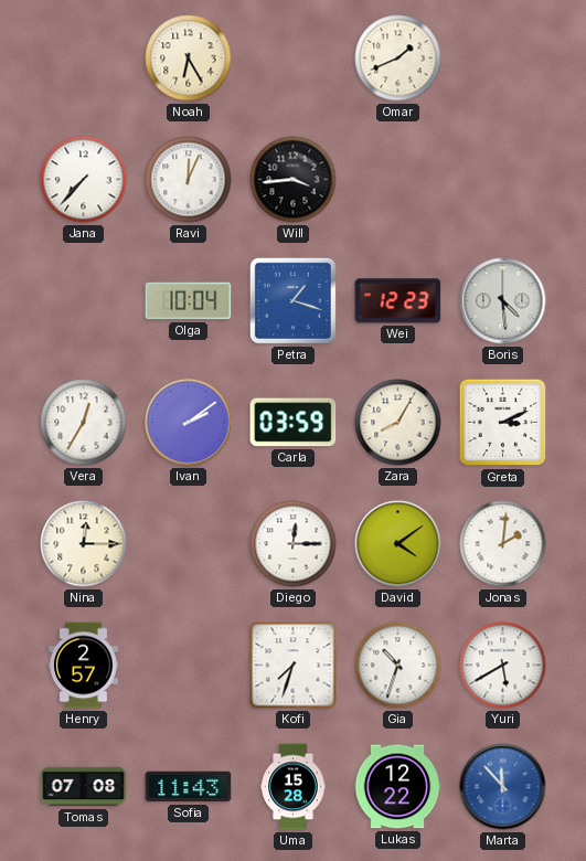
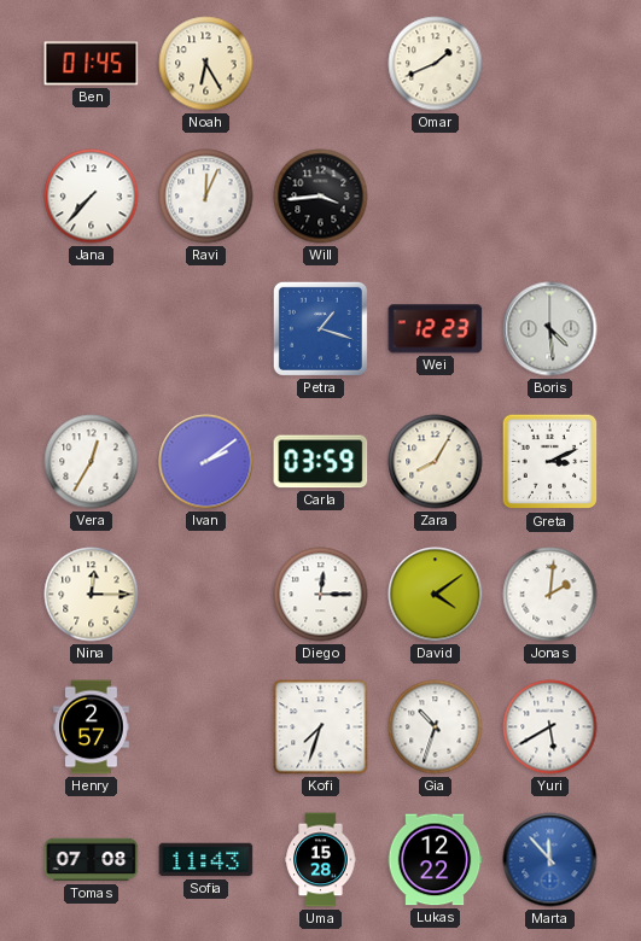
Ben: none -> 01:45
Olga: 10:04 -> none
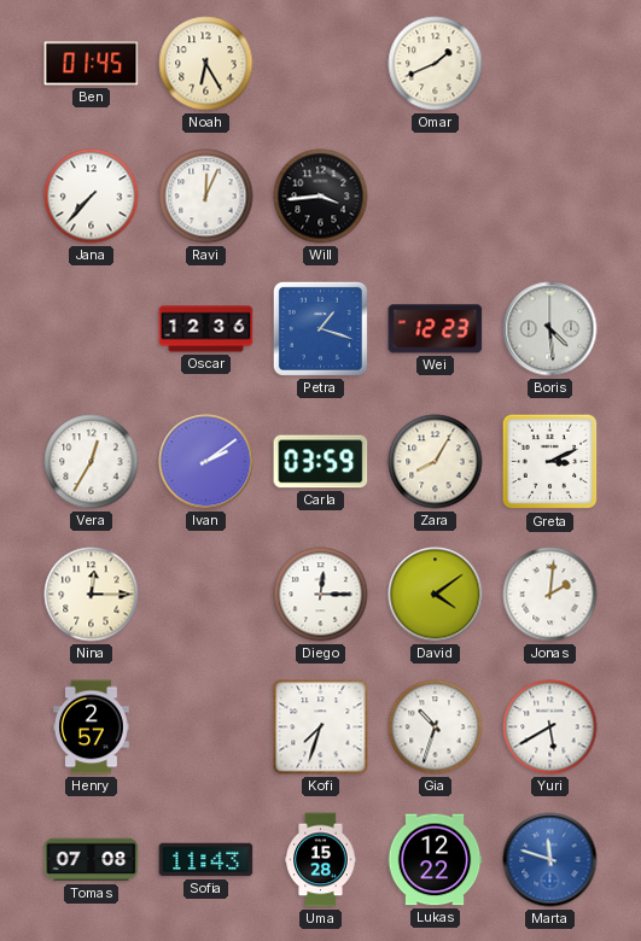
Oscar: none -> 12:36
Marta: 11:53 -> 11:48
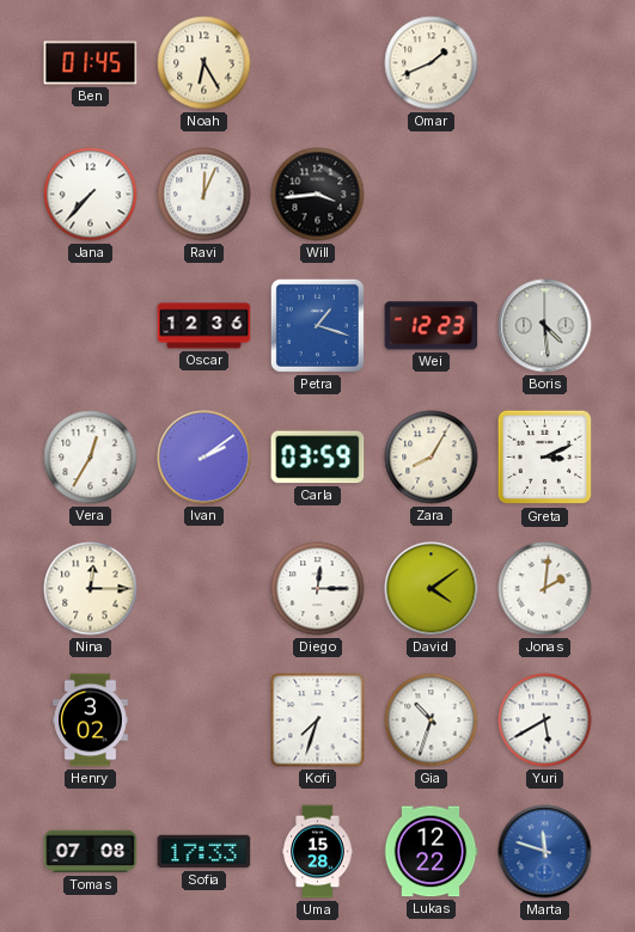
Henry: 2:57 -> 3:02
Sofia: 11:43 -> 17:33
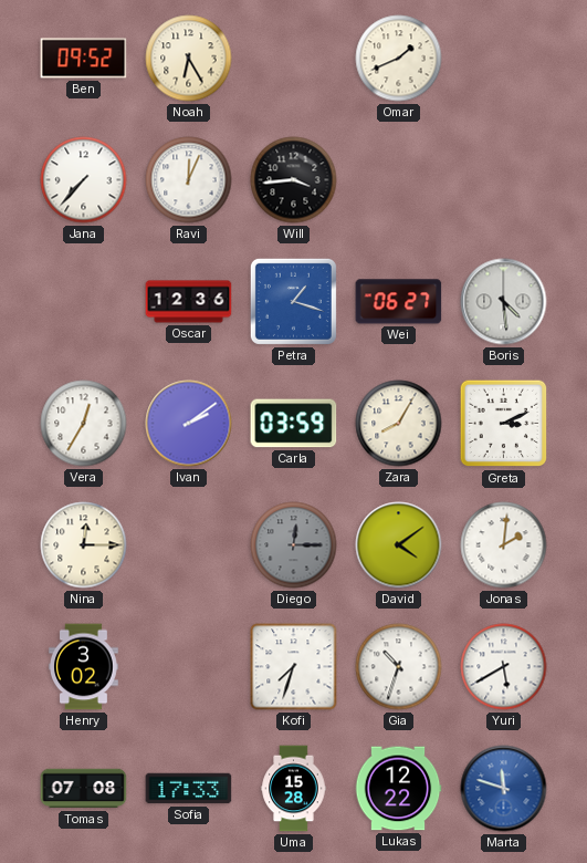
Ben: 01:45 -> 09:52
Wei: 12:23 -> 06:27
Diego dial: white -> grey
